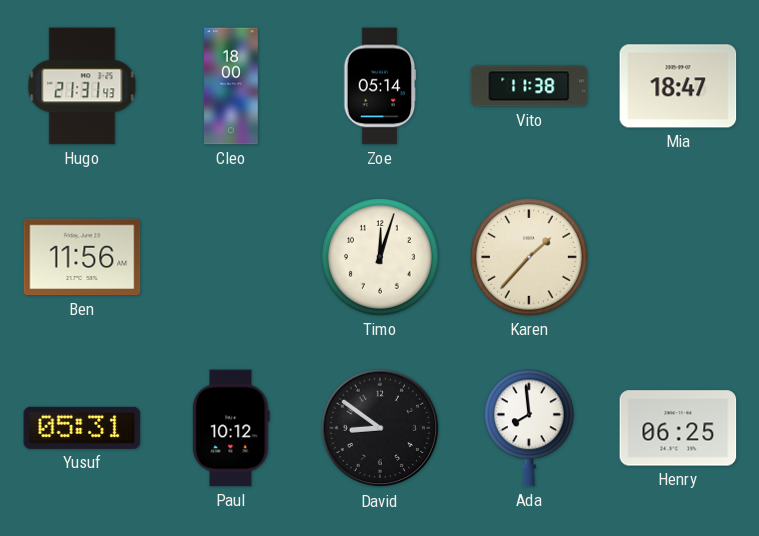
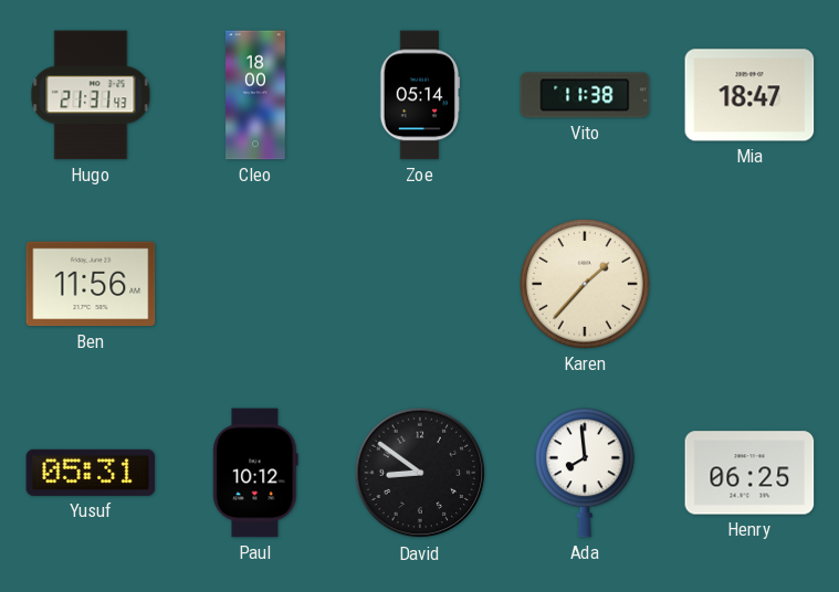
Timo: 12:03 -> none
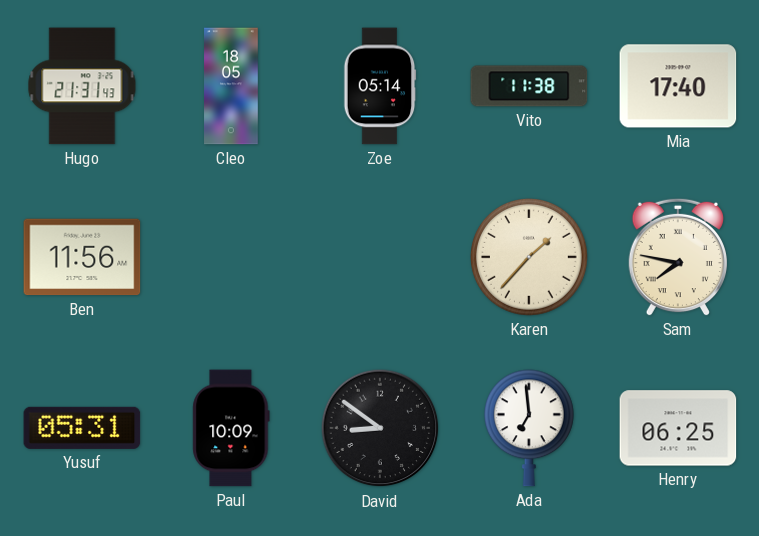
Cleo: 18:00 -> 18:05
Mia: 18:47 -> 17:40
Sam: none -> 7:47
Paul: 10:12 -> 10:09
Ada: 7:59 -> 6:59
